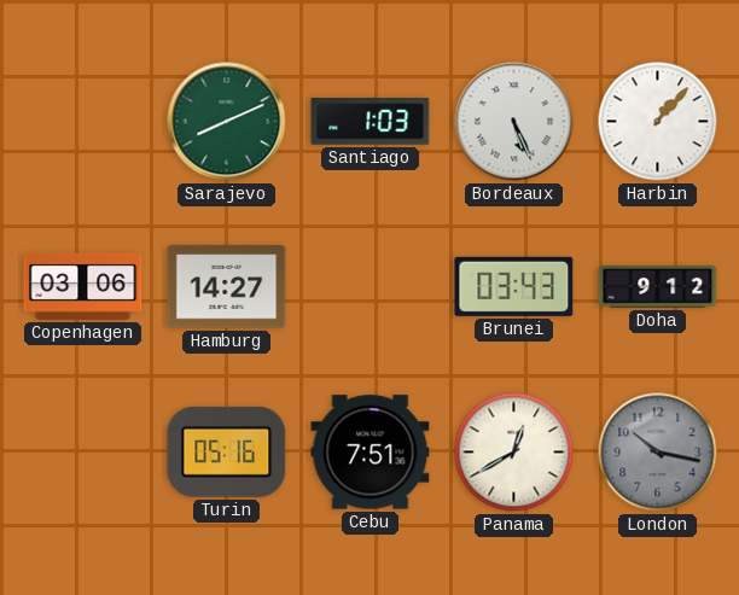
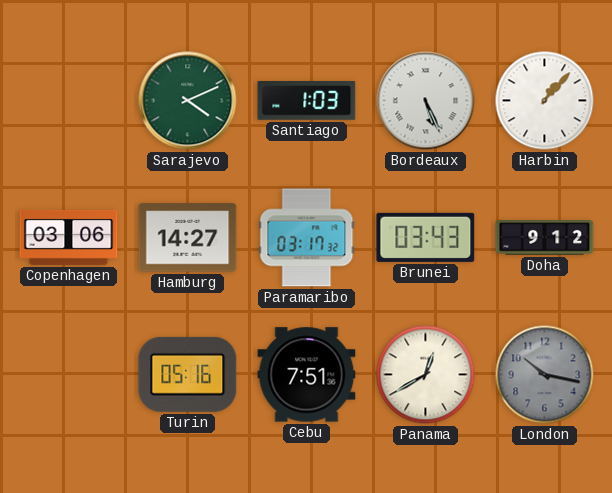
Sarajevo: 8:11 -> 4:11
Paramaribo: none -> 03:17
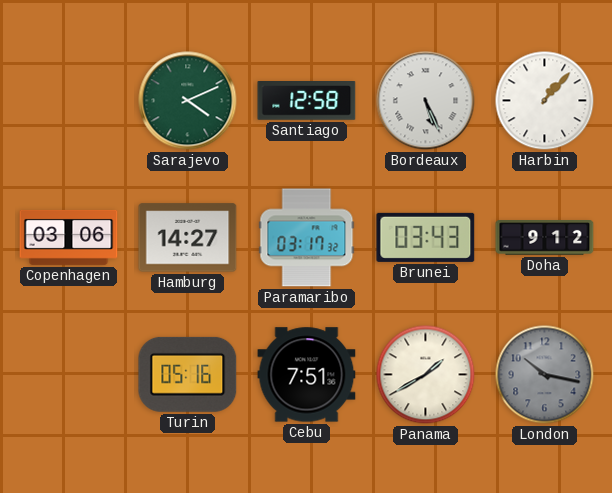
Santiago: 1:03 -> 12:58
Panama: 12:40 -> 1:40
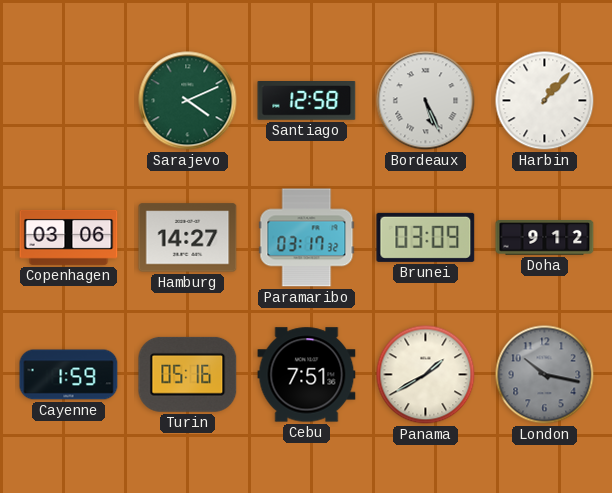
Brunei: 03:43 -> 03:09
Cayenne: none -> 1:59
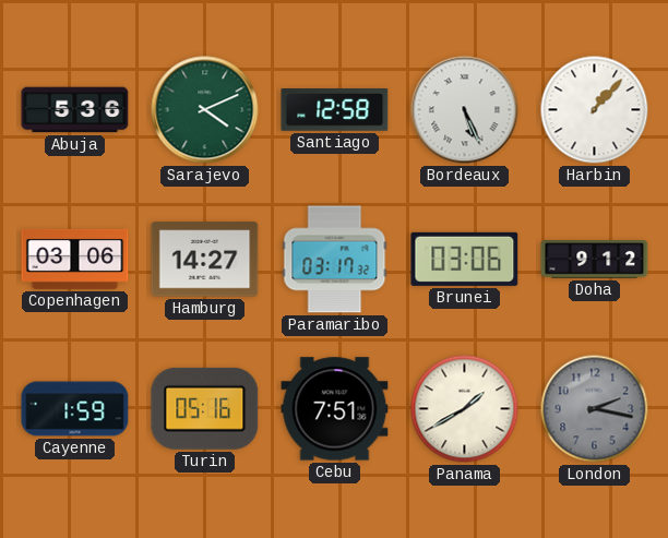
Abuja: none -> 5:36
Brunei: 03:09 -> 03:06
London: 10:17 -> 2:17
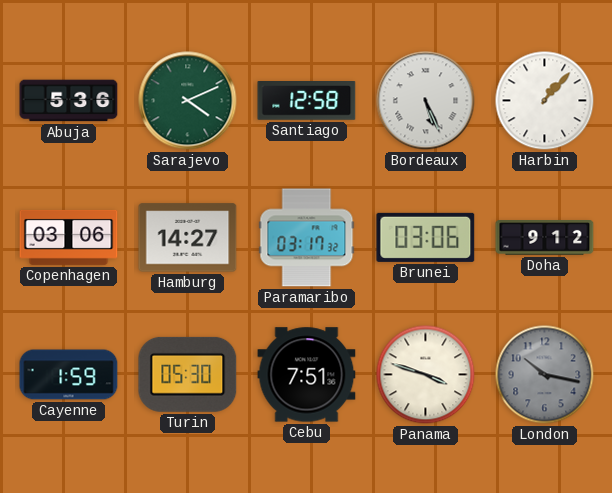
Turin: 05:16 -> 05:30
Panama: 1:40 -> 3:48
London: 2:17 -> 10:17
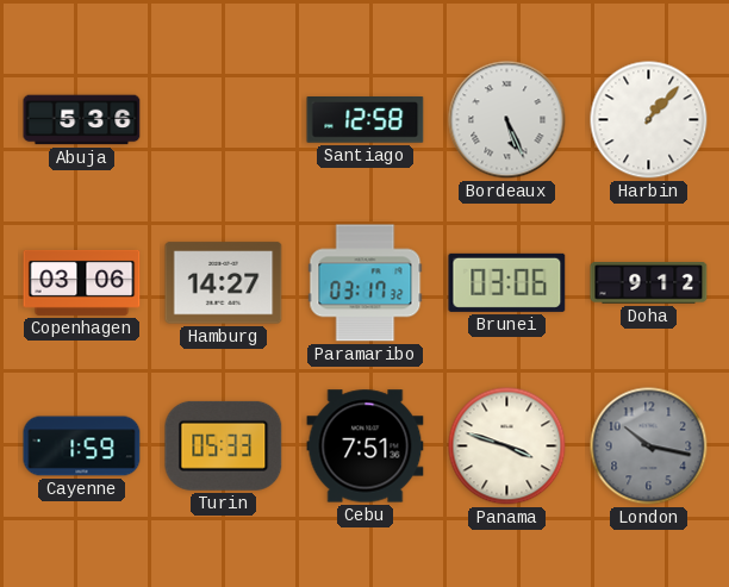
Sarajevo: 4:11 -> none
Turin: 05:30 -> 05:33
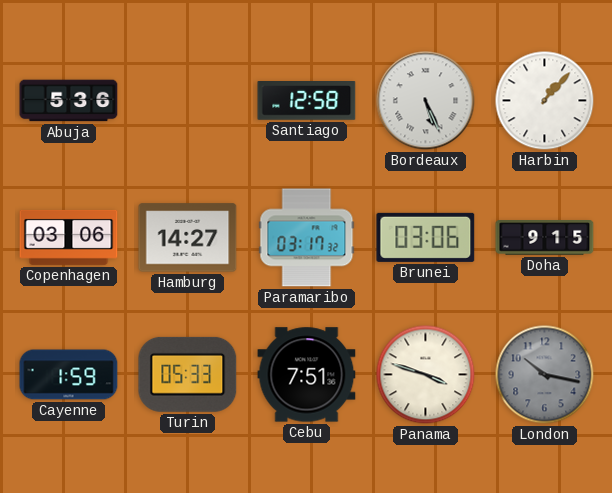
Doha: 9:12 -> 9:15
